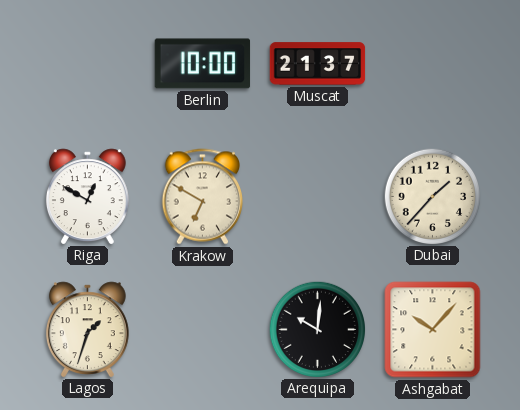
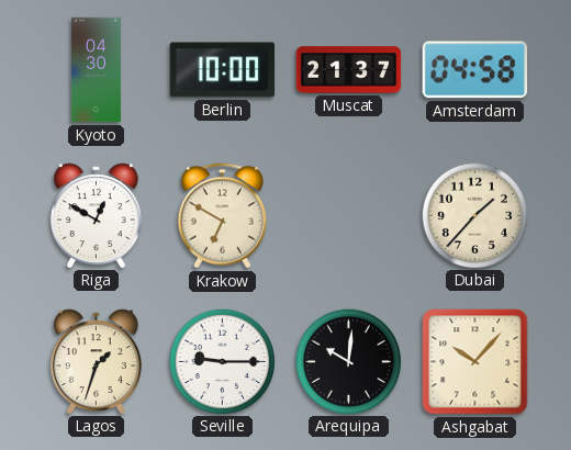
Kyoto: none -> 04:30
Amsterdam: none -> 04:58
Seville: none -> 9:15
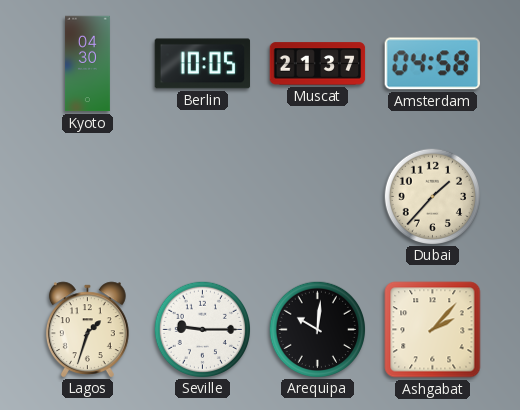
Berlin: 10:00 -> 10:05
Riga: 12:50 -> none
Krakow: 6:50 -> none
Ashgabat: 10:07 -> 2:07
